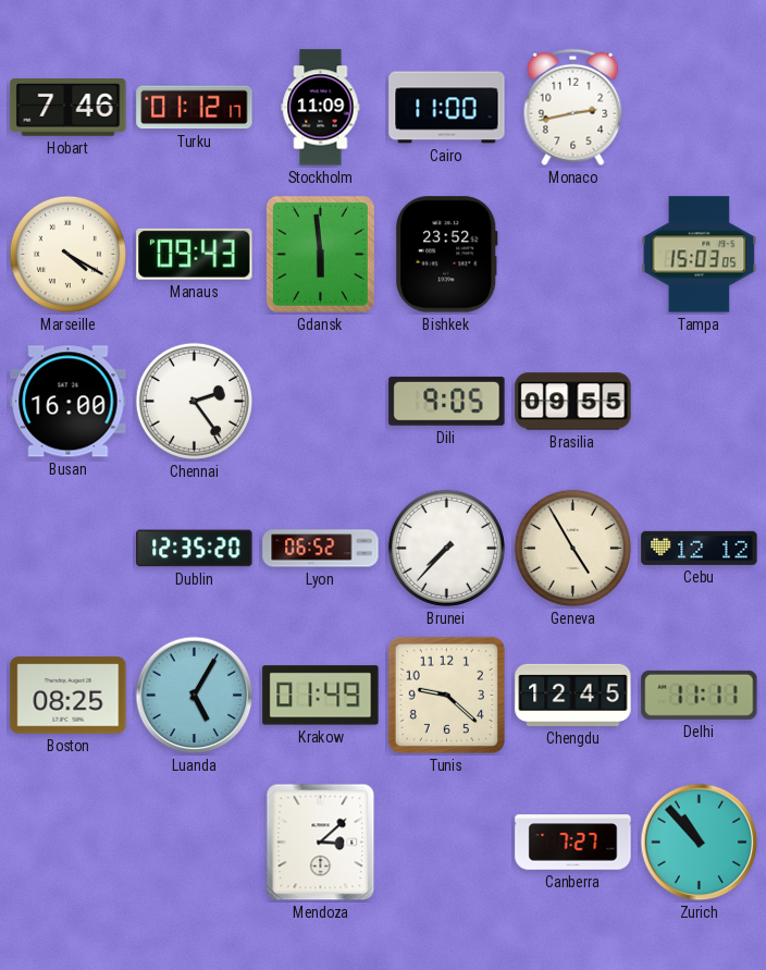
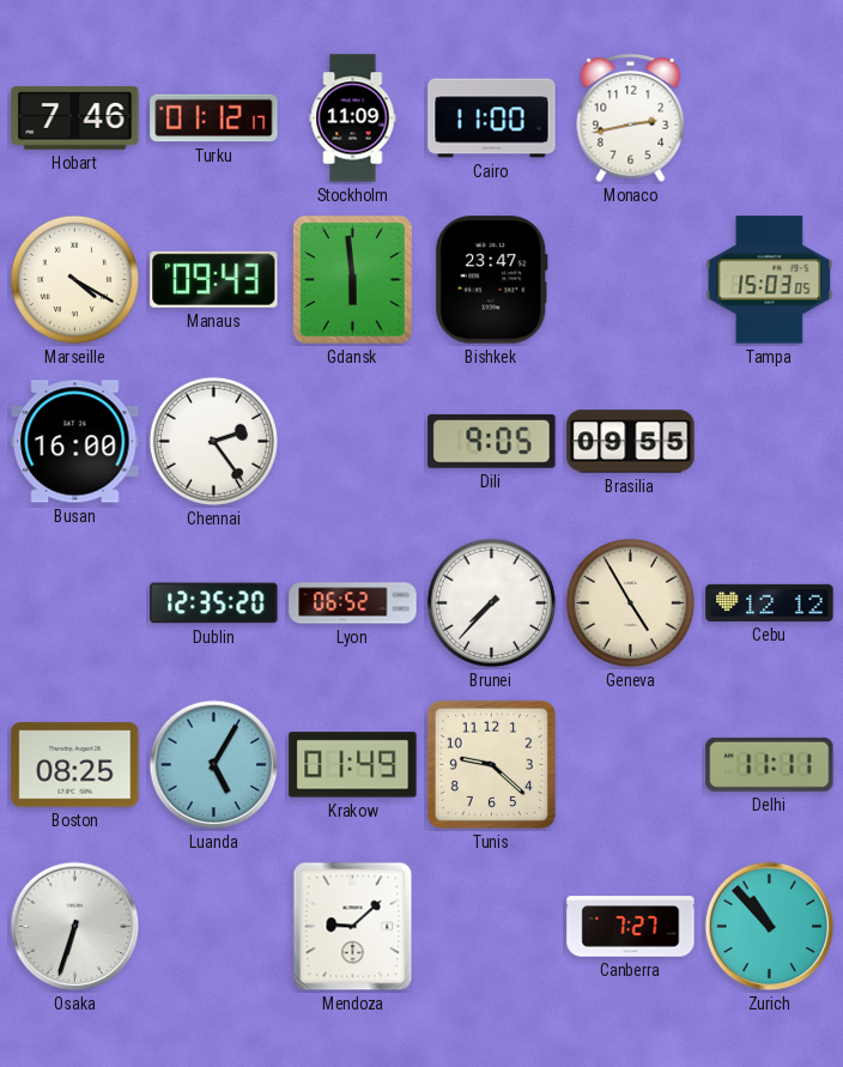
Bishkek: 23:52 -> 23:47
Chengdu: 12:45 -> none
Osaka: none -> 6:33
Mendoza: 3:08 -> 9:08
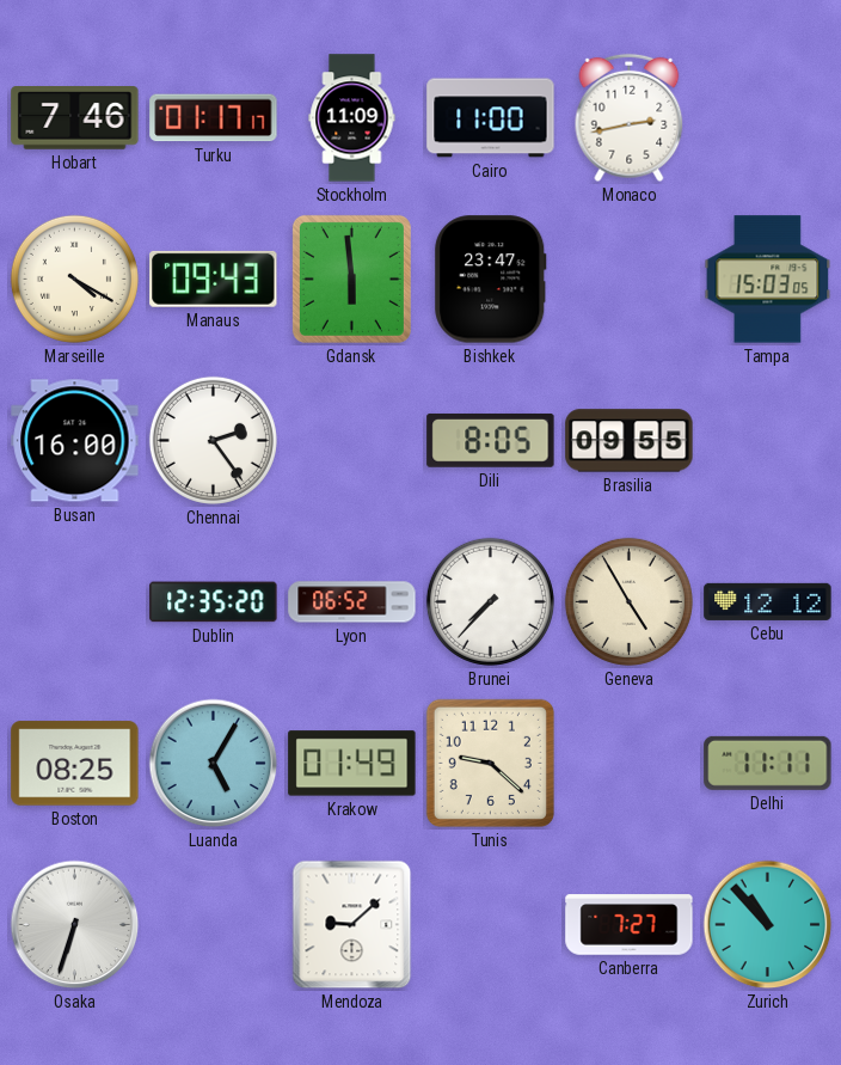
Turku: 01:12 -> 01:17
Dili: 9:05 -> 8:05
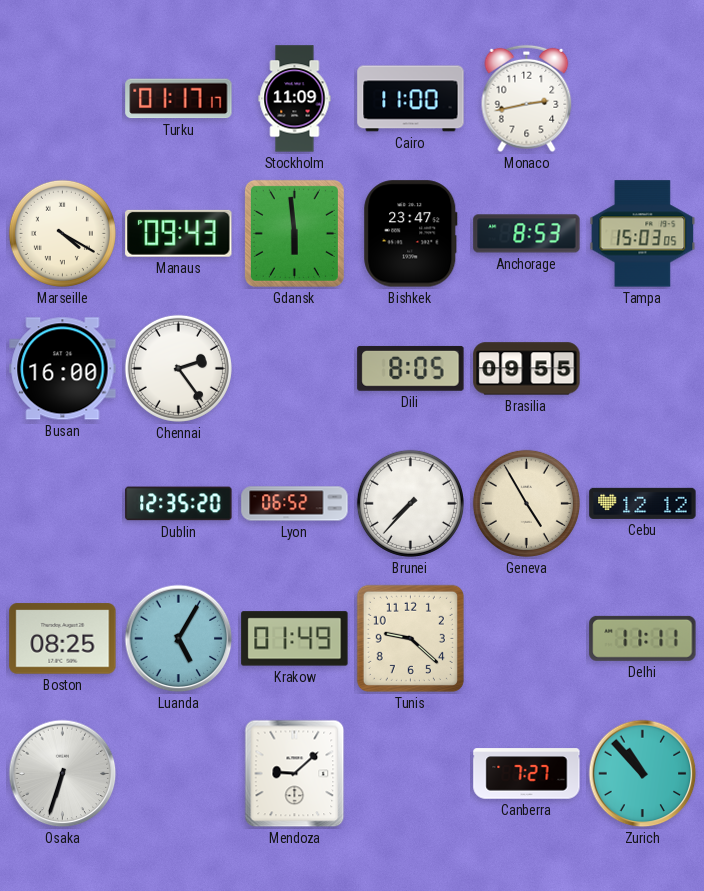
Hobart: 7:46 -> none
Anchorage: none -> 8:53
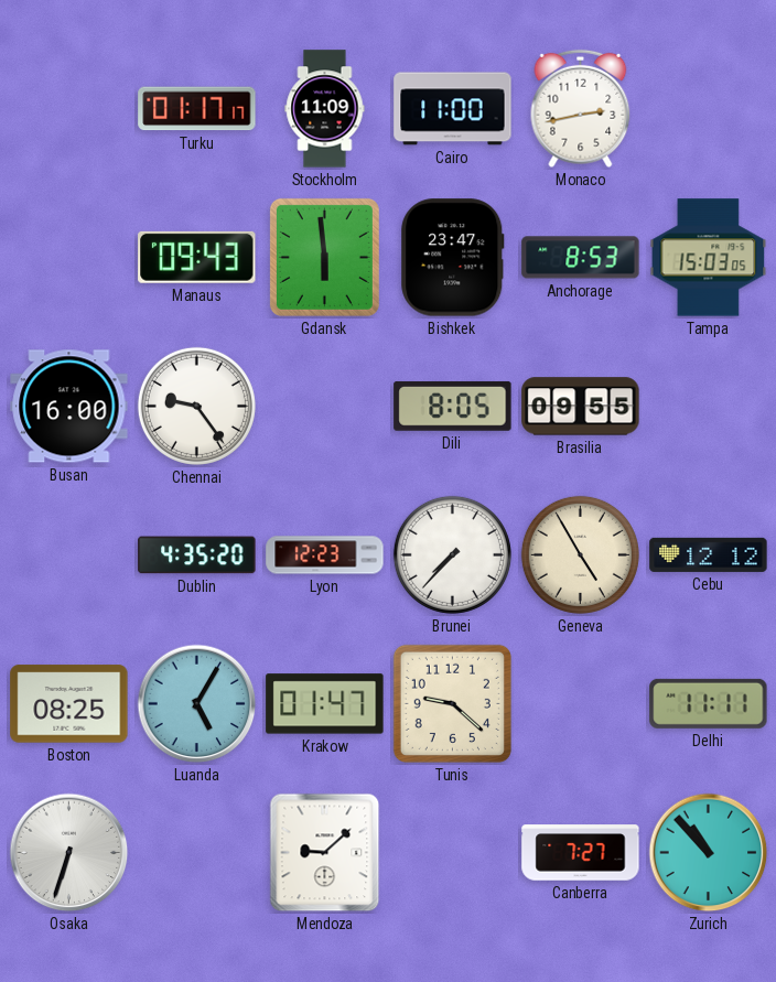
Marseille: 4:20 -> none
Chennai: 2:24 -> 9:24
Dublin: 12:35 -> 4:35
Lyon: 06:52 -> 12:23
Krakow: 01:49 -> 01:47
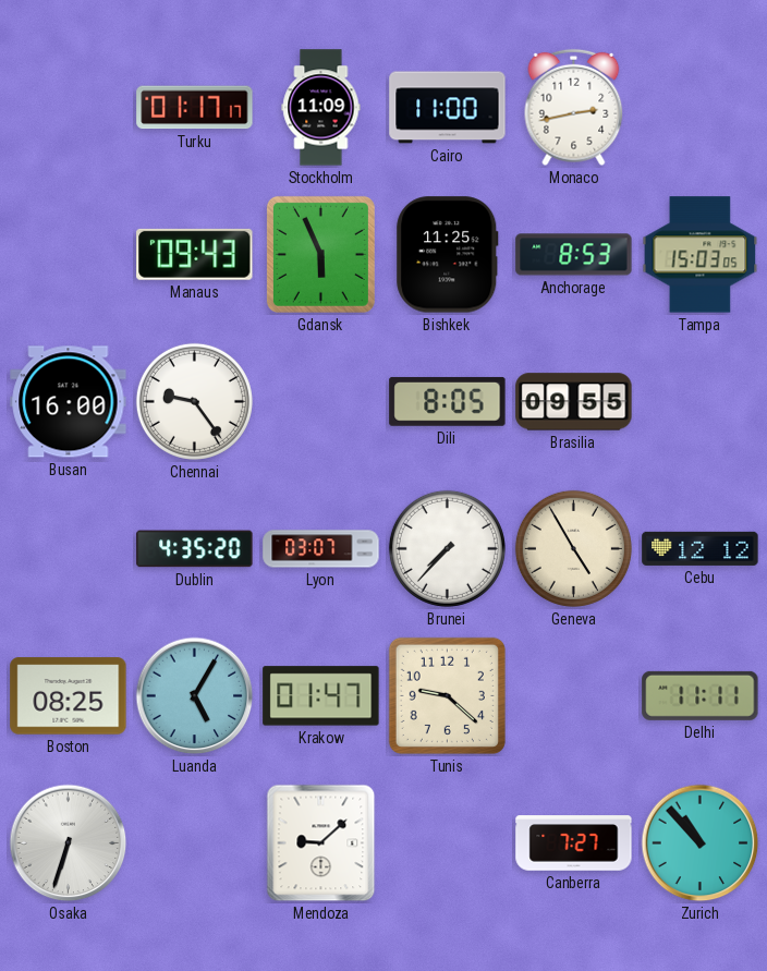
Gdansk: 5:59 -> 5:56
Bishkek: 23:47 -> 11:25
Lyon: 12:23 -> 03:07
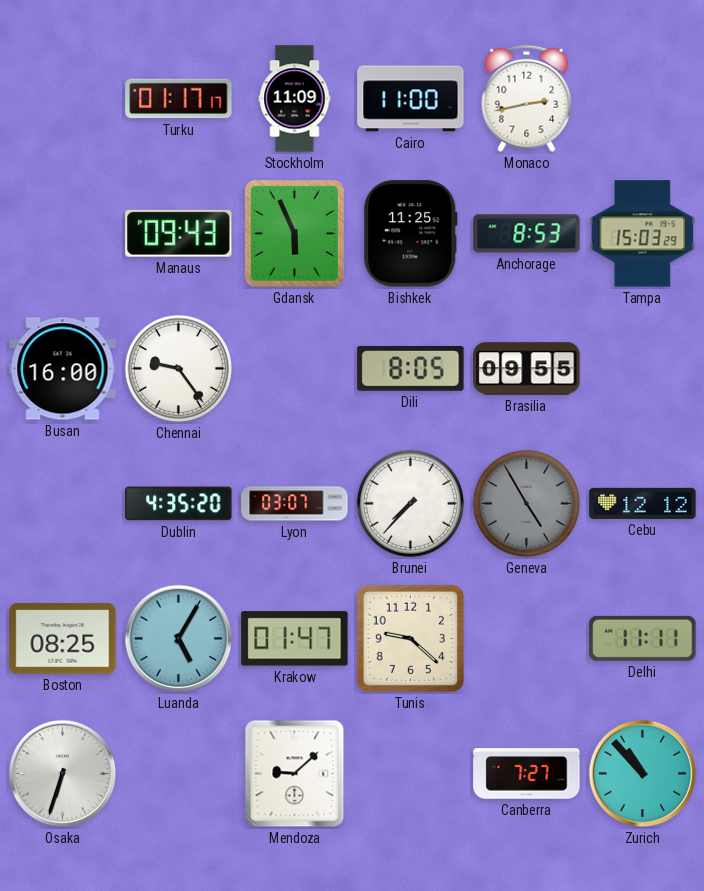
Tampa: 15:03:05 -> 15:03:29
Geneva dial: cream -> grey
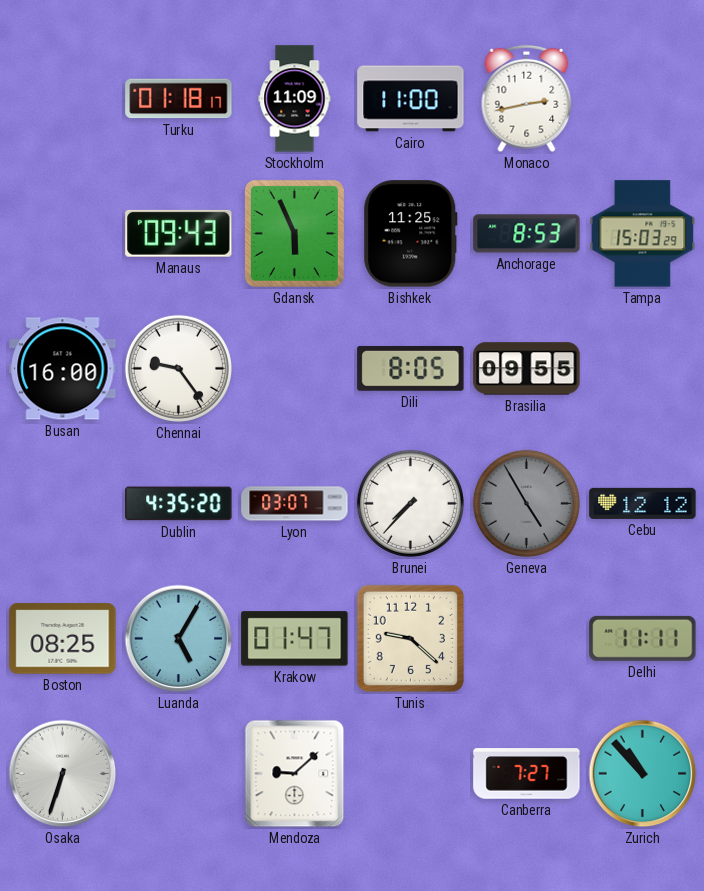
Turku: 01:17 -> 01:18
